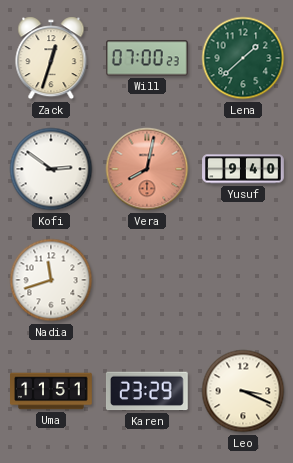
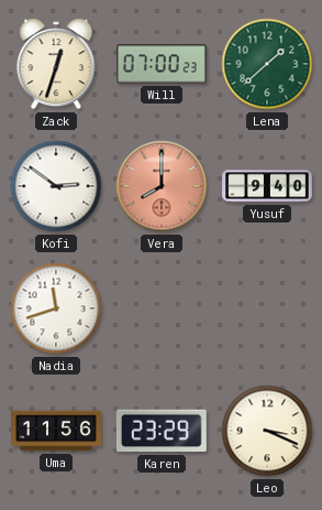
Vera: 8:02 -> 8:00
Uma: 11:51 -> 11:56
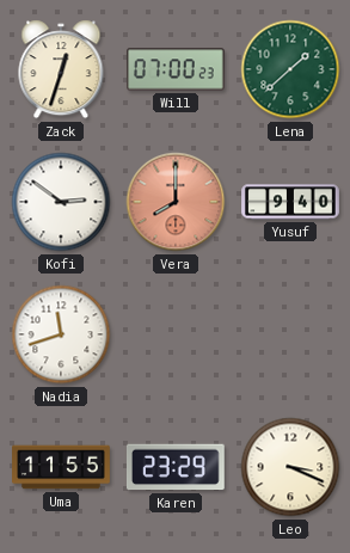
Uma: 11:56 -> 11:55
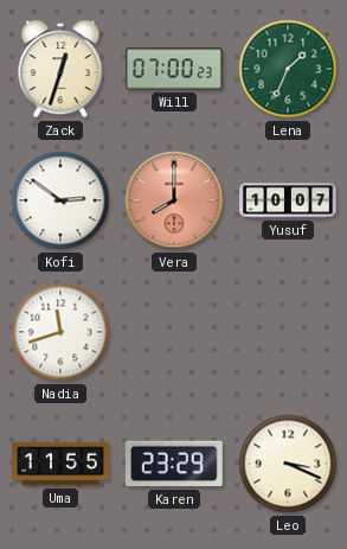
Lena: 1:38 -> 1:34
Yusuf: 9:40 -> 10:07
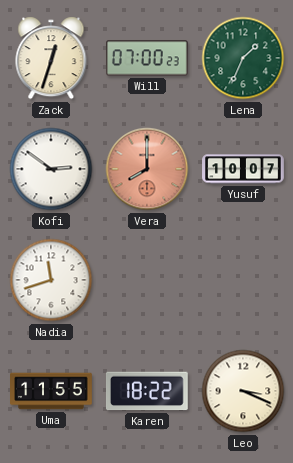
Karen: 23:29 -> 18:22
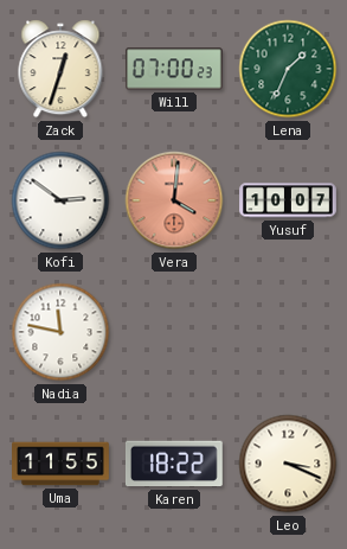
Vera: 8:00 -> 4:01
Nadia: 11:42 -> 11:47
